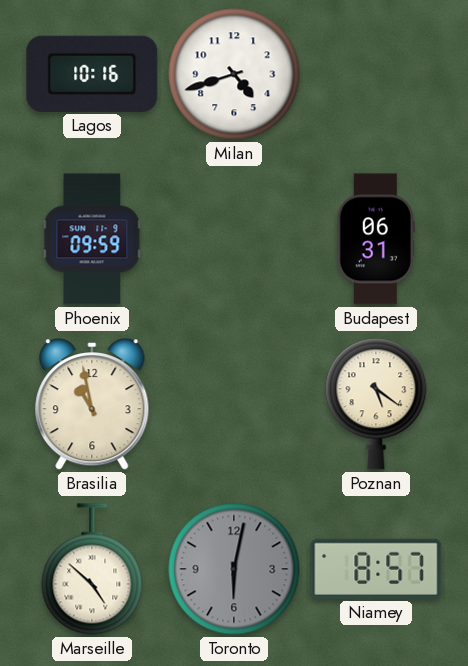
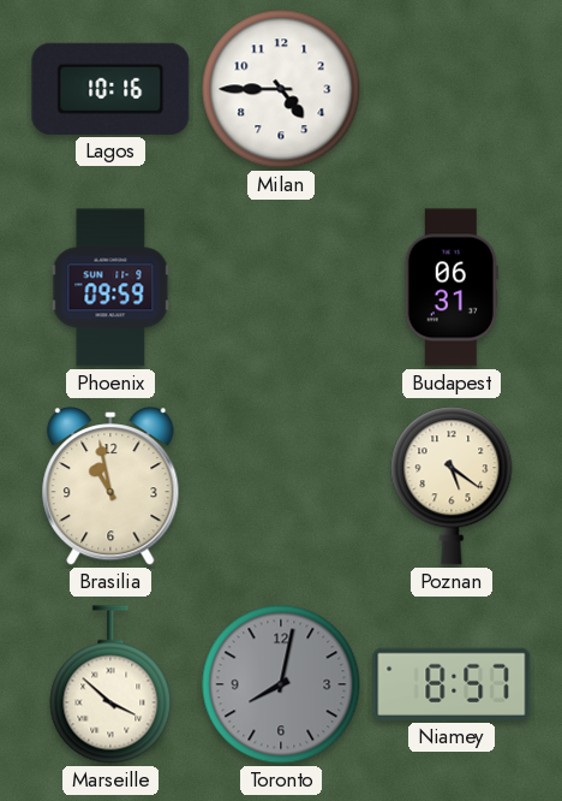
Milan: 4:42 -> 4:45
Marseille: 4:52 -> 3:52
Toronto: 6:02 -> 8:02
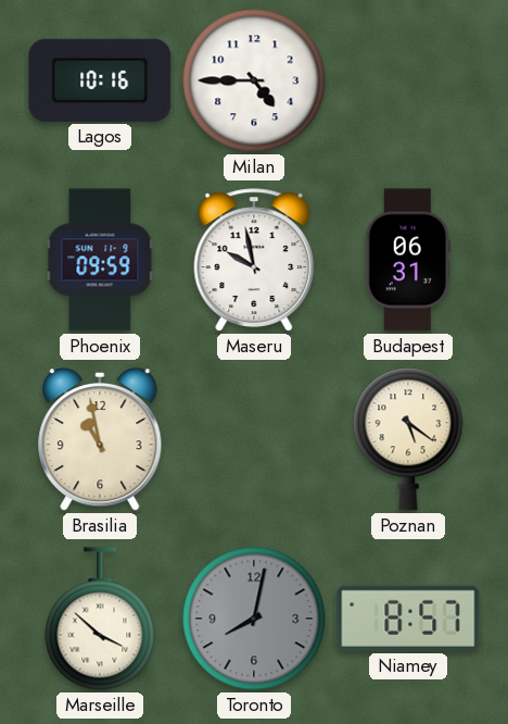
Maseru: none -> 9:58
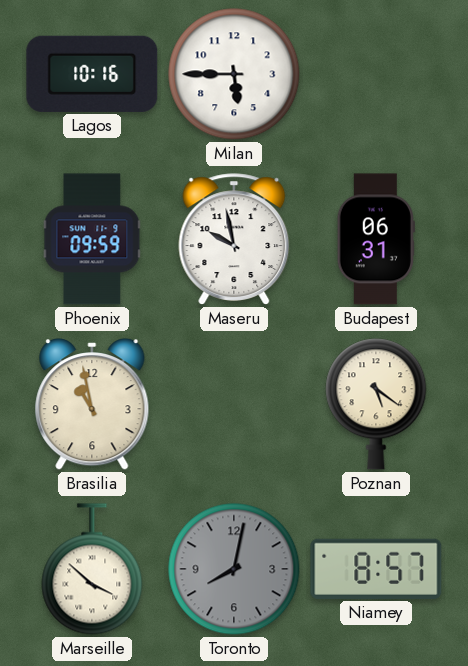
Milan: 4:45 -> 5:45
